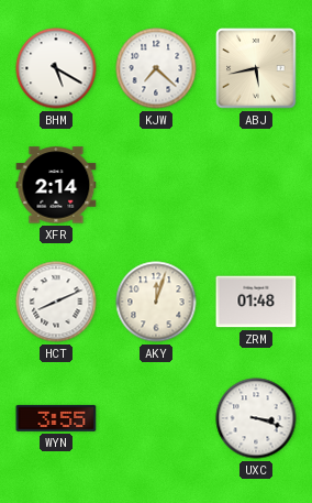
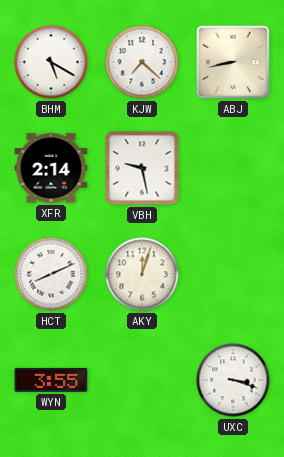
ABJ: 5:43 -> 8:43
VBH: none -> 9:28
ZRM: 01:48 -> none
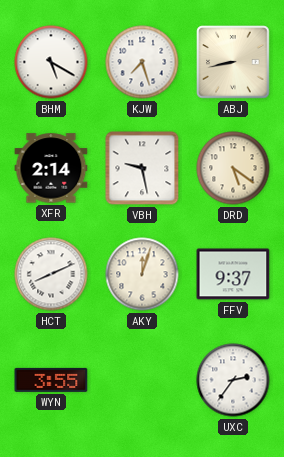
KJW: 7:22 -> 7:27
DRD: none -> 5:21
FFV: none -> 9:37
UXC: 3:18 -> 2:36
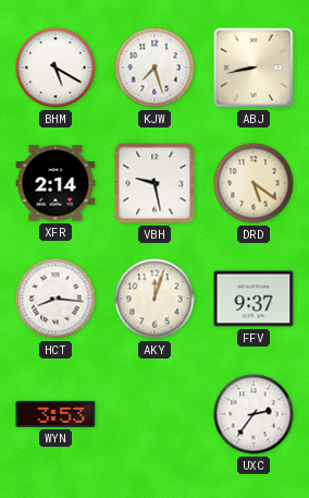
HCT: 8:11 -> 8:16
WYN: 3:55 -> 3:53
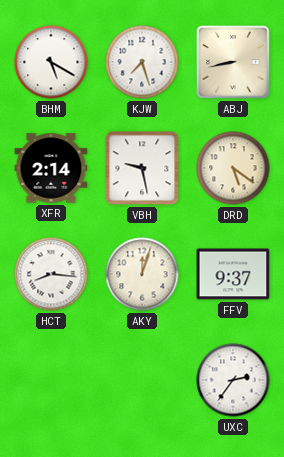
WYN: 3:53 -> none
